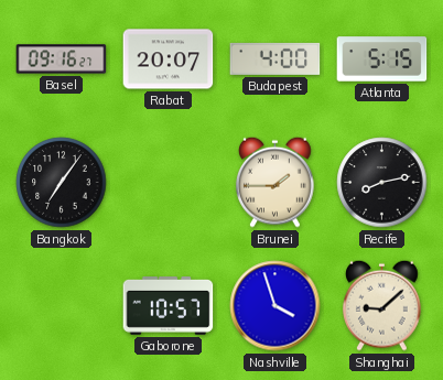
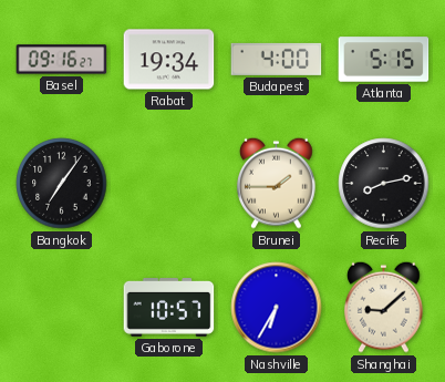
Rabat: 20:07 -> 19:34
Nashville: 3:57 -> 6:35
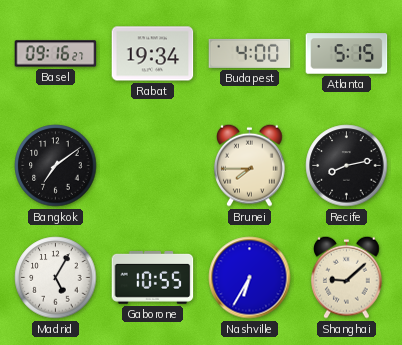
Bangkok: 7:06 -> 7:09
Brunei: 1:45 -> 7:45
Madrid: none -> 5:05
Gaborone: 10:57 -> 10:55
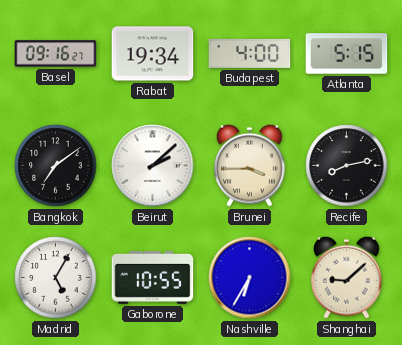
Beirut: none -> 2:08
Brunei: 7:45 -> 3:45
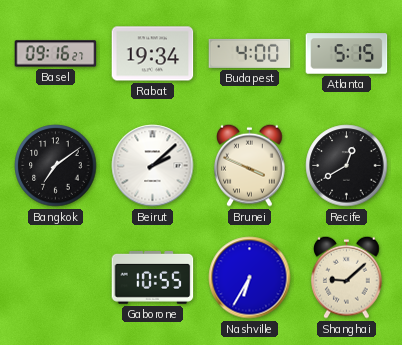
Brunei: 3:45 -> 3:49
Recife: 8:13 -> 12:40
Madrid: 5:05 -> none
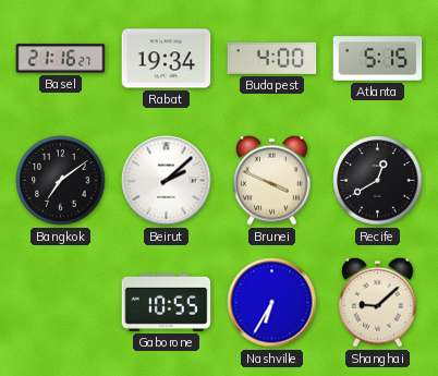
Basel: 09:16 -> 21:16
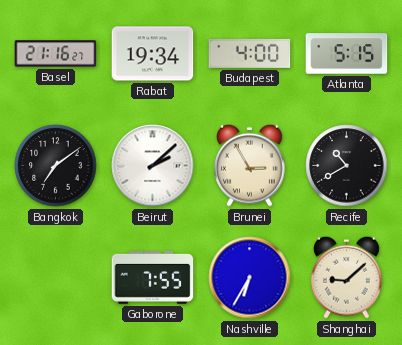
Brunei: 3:49 -> 2:55
Recife: 12:40 -> 10:40
Gaborone: 10:55 -> 7:55
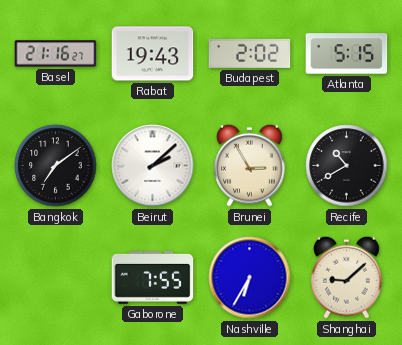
Rabat: 19:34 -> 19:43
Budapest: 4:00 -> 2:02
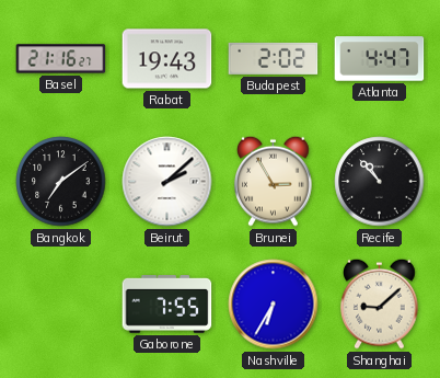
Atlanta: 5:15 -> 4:47
Recife: 10:40 -> 10:53
